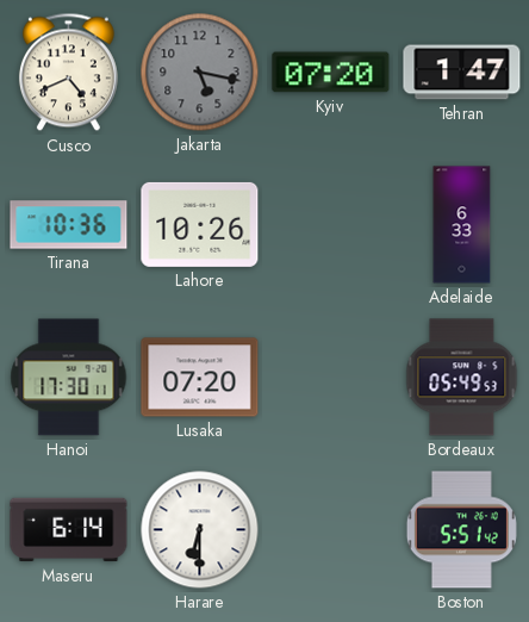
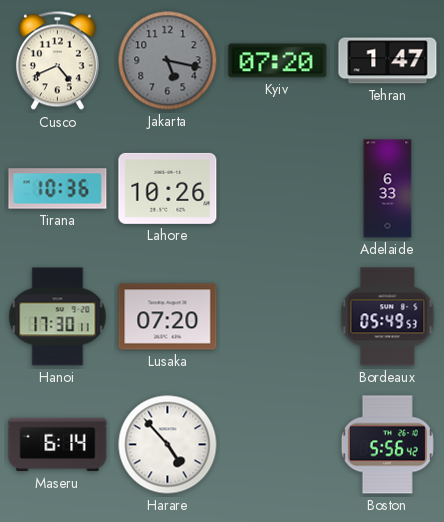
Harare: 6:30 -> 4:53
Boston: 5:51 -> 5:56
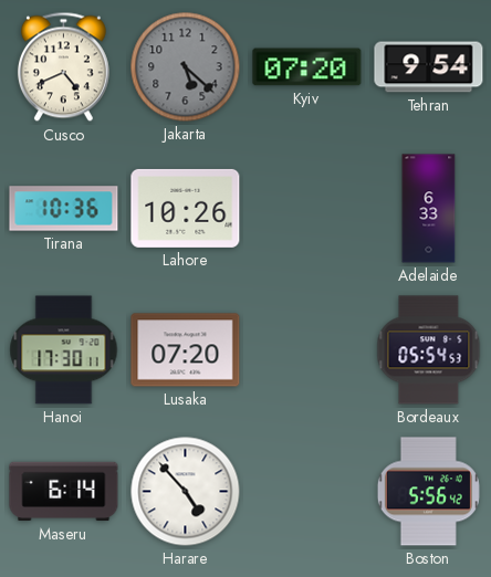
Jakarta: 5:17 -> 5:22
Tehran: 1:47 -> 9:54
Bordeaux: 05:49 -> 05:54
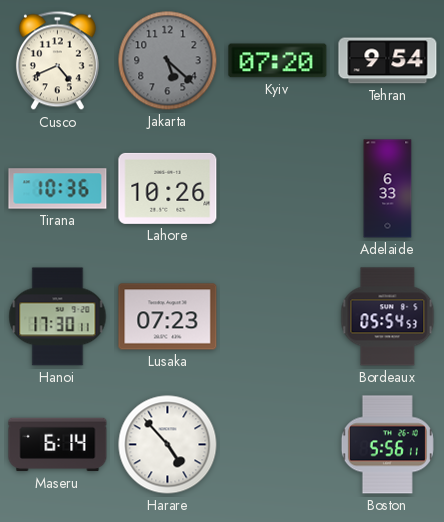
Lusaka: 07:20 -> 07:23
Boston: 5:56:42 -> 5:56:11
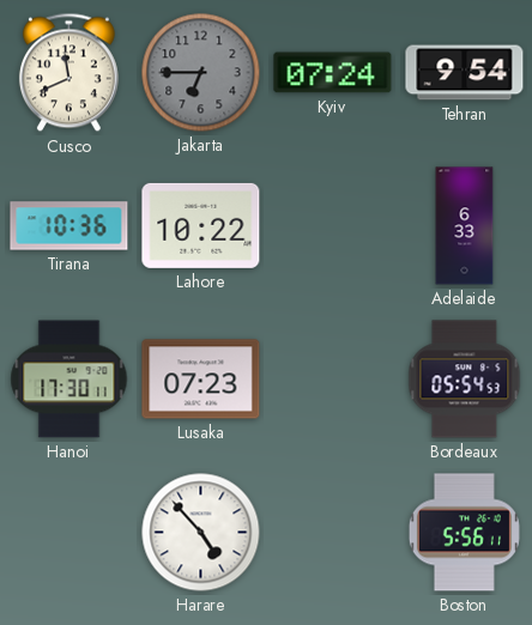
Cusco: 4:41 -> 11:41
Jakarta: 5:22 -> 6:45
Kyiv: 07:20 -> 07:24
Lahore: 10:26 -> 10:22
Maseru: 6:14 -> none
